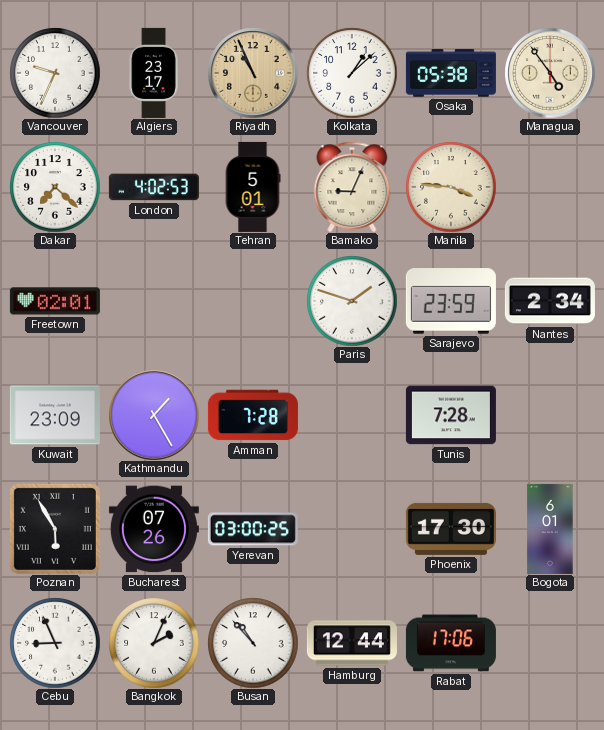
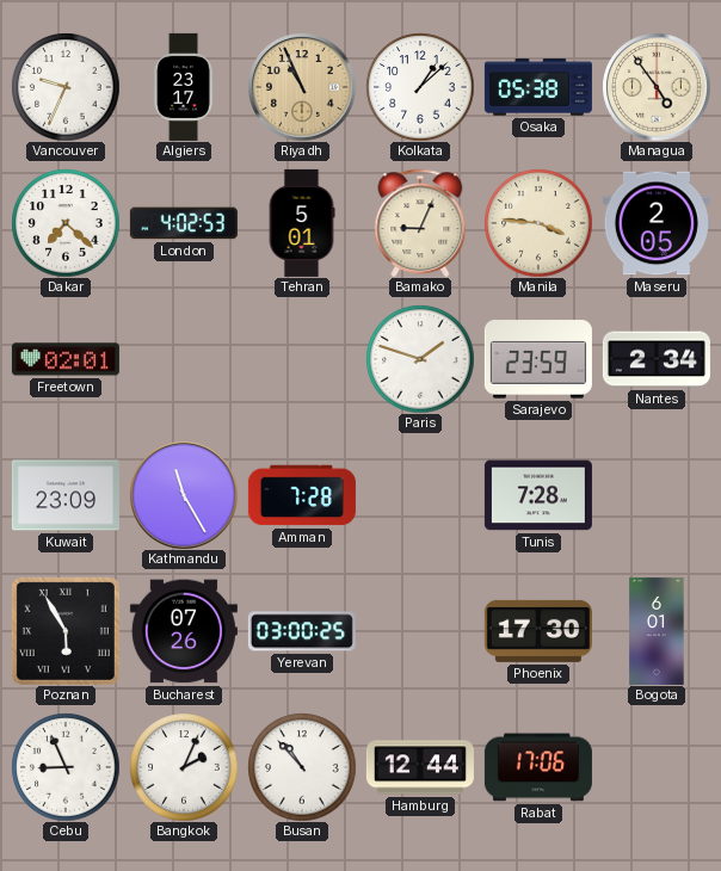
Maseru: none -> 2:05
Kathmandu: 1:25 -> 11:25
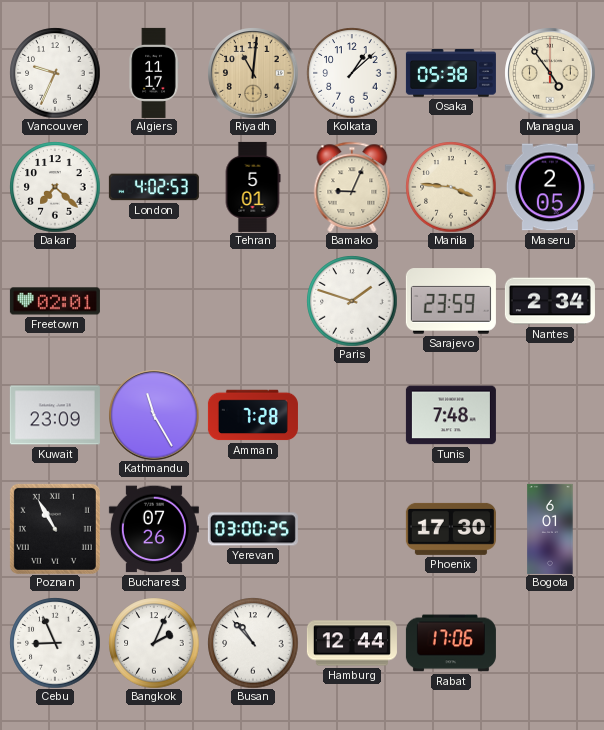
Algiers: 23:17 -> 11:17
Riyadh: 10:56 -> 11:01
Tunis: 7:28 -> 7:48
Poznan: 5:55 -> 10:55
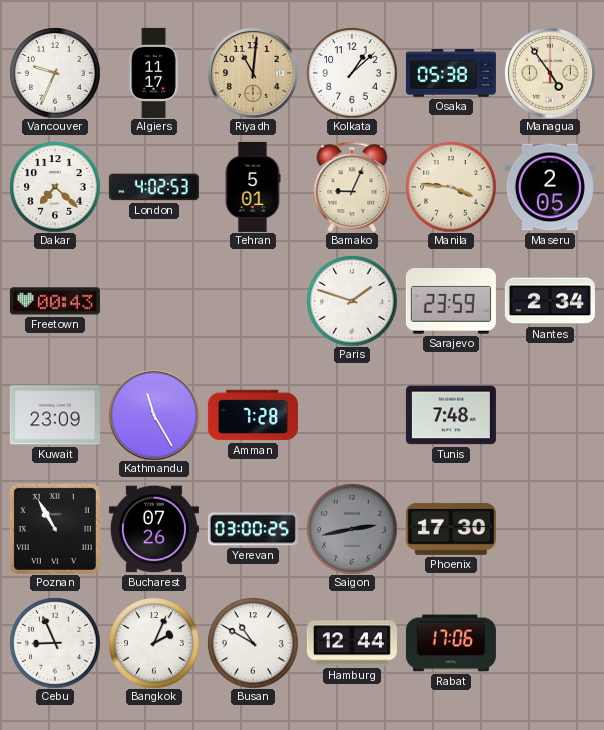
Freetown: 02:01 -> 00:43
Saigon: none -> 2:43
Bogota: 6:01 -> none
Busan: 10:53 -> 10:50
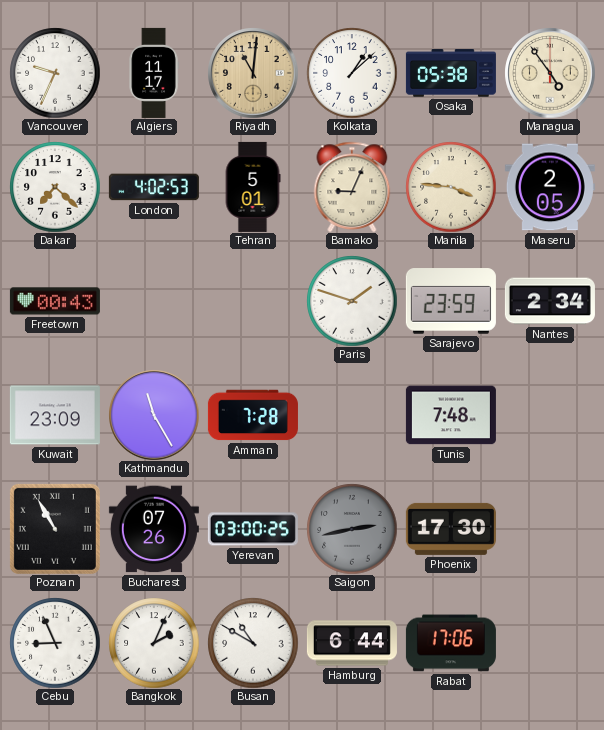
Hamburg: 12:44 -> 6:44
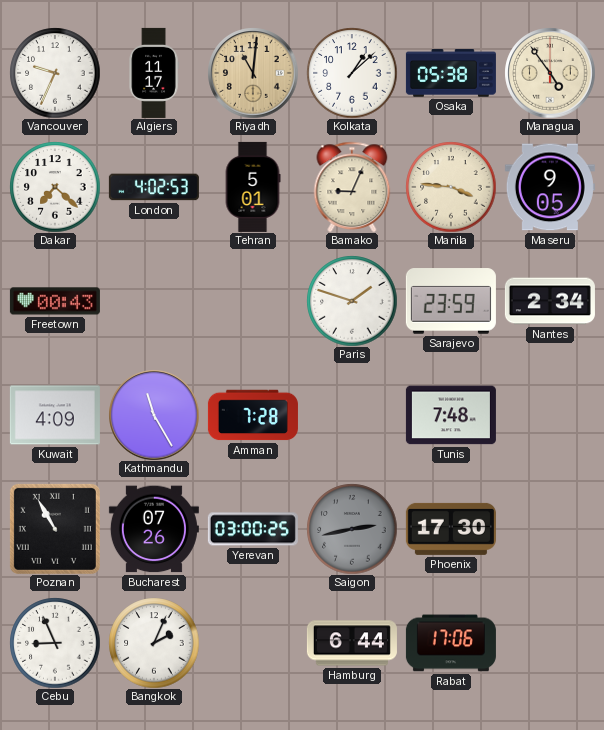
Maseru: 2:05 -> 9:05
Kuwait: 23:09 -> 4:09
Busan: 10:50 -> none
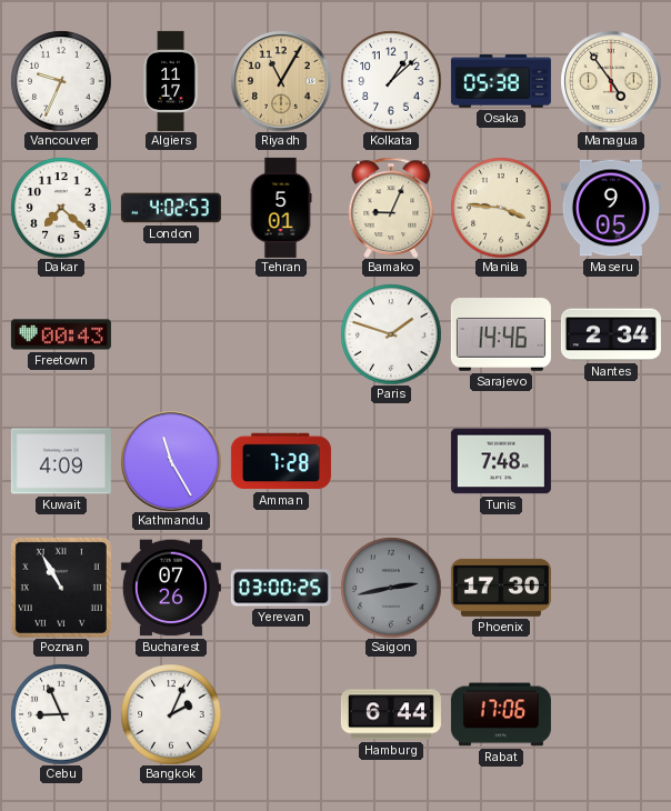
Riyadh: 11:01 -> 11:05
Sarajevo: 23:59 -> 14:46
